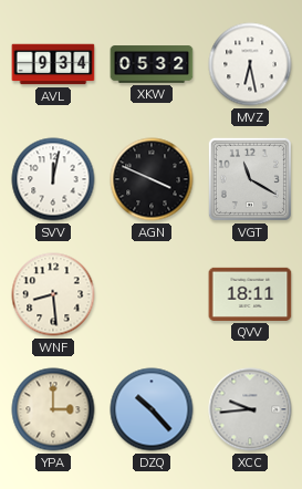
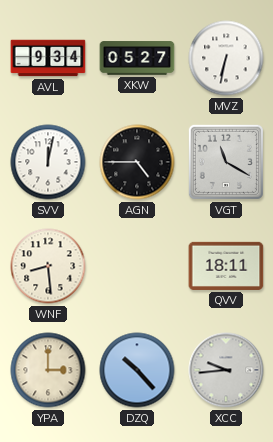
XKW: 05:32 -> 05:27
MVZ: 6:28 -> 6:32
AGN: 3:49 -> 4:45
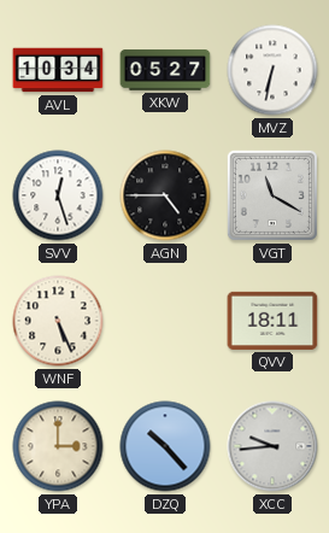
AVL: 9:34 -> 10:34
SVV: 12:02 -> 12:27
WNF: 8:29 -> 5:26
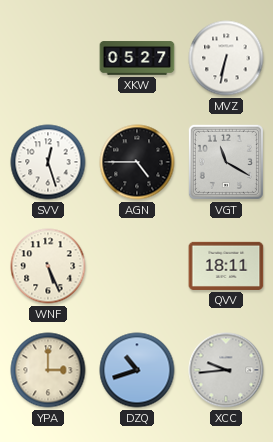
AVL: 10:34 -> none
DZQ: 10:23 -> 10:42
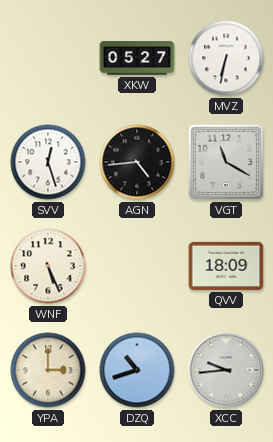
AGN: 4:45 -> 4:44
QVV: 18:11 -> 18:09
